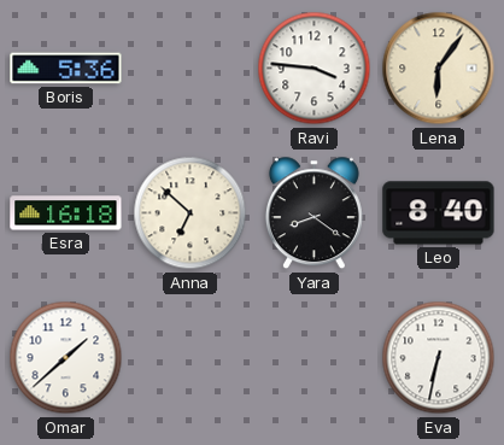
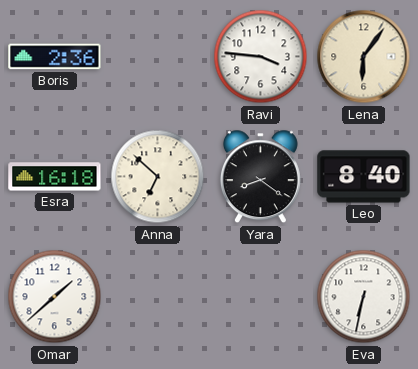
Boris: 5:36 -> 2:36
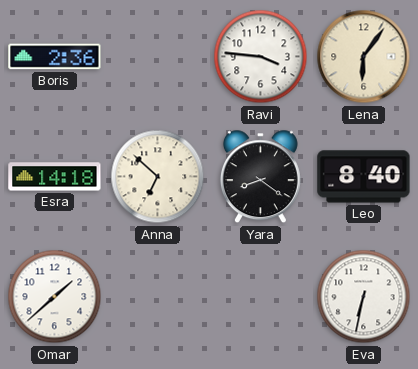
Esra: 16:18 -> 14:18
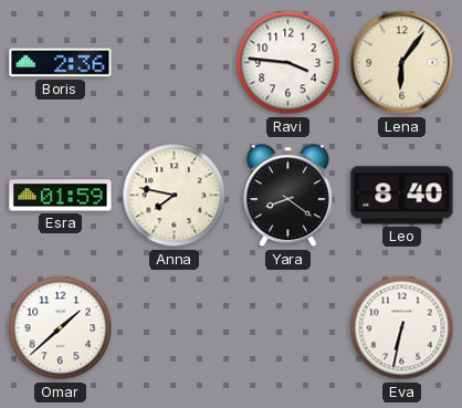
Esra: 14:18 -> 01:59
Anna: 6:52 -> 7:47
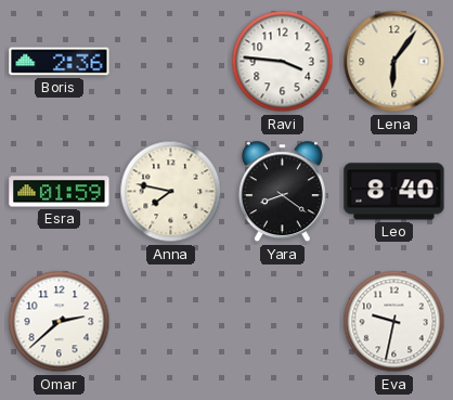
Omar: 1:38 -> 2:38
Eva: 6:32 -> 9:32
